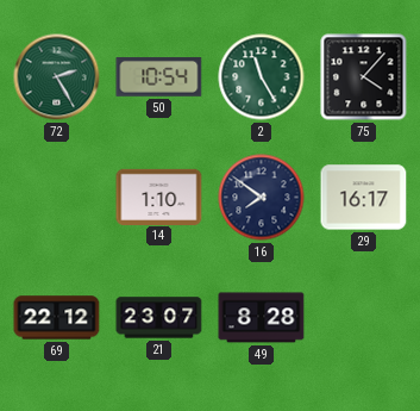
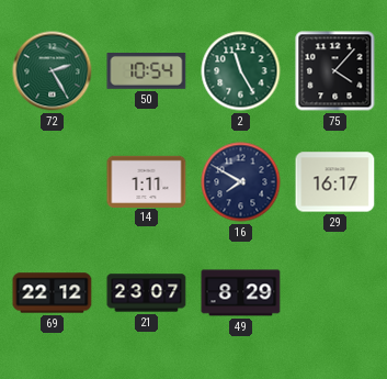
14: 1:10 -> 1:11
16: 7:51 -> 7:50
49: 8:28 -> 8:29
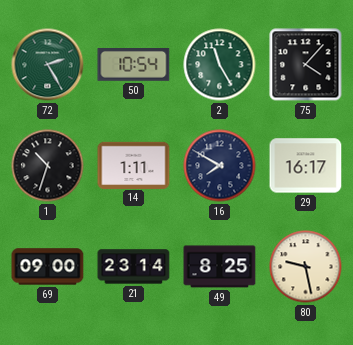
1: none -> 10:33
69: 22:12 -> 09:00
21: 23:07 -> 23:14
49: 8:29 -> 8:25
80: none -> 9:28
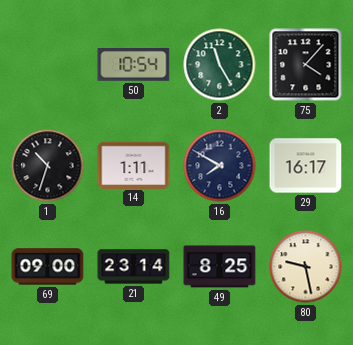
72: 2:25 -> none
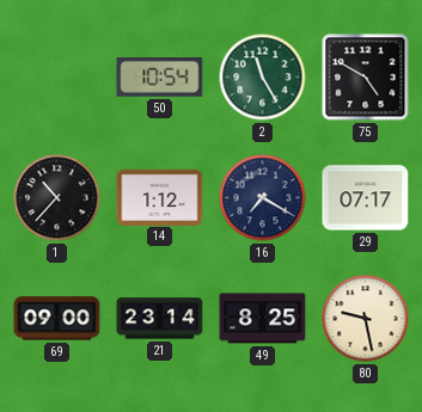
75: 4:07 -> 4:50
1: 10:33 -> 10:37
14: 1:11 -> 1:12
16: 7:50 -> 7:20
29: 16:17 -> 07:17
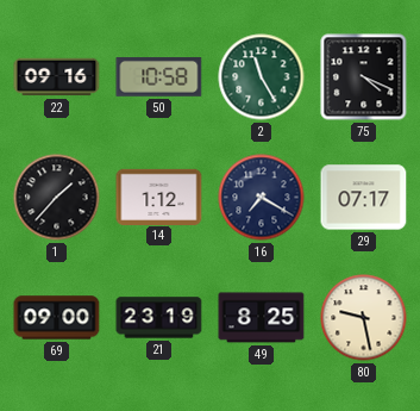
22: none -> 09:16
50: 10:54 -> 10:58
75: 4:50 -> 4:19
1: 10:37 -> 1:37
21: 23:14 -> 23:19
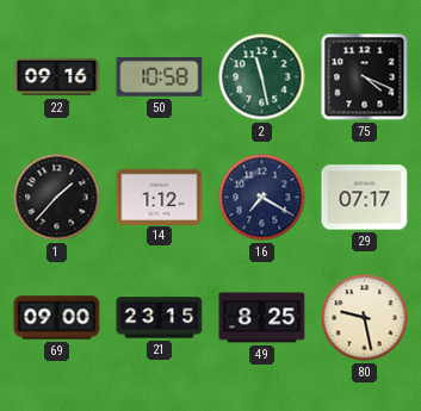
2: 11:25 -> 11:28
21: 23:19 -> 23:15
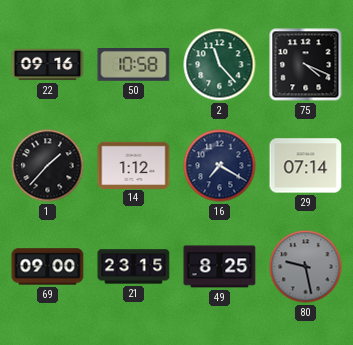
2: 11:28 -> 11:23
29: 07:17 -> 07:14
80 dial: cream -> grey
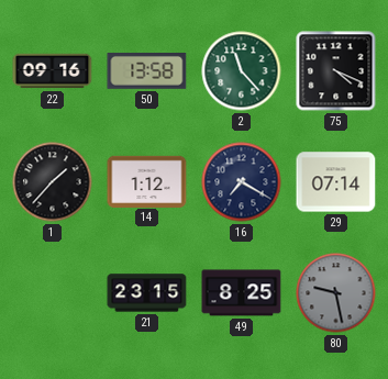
50: 10:58 -> 13:58
69: 09:00 -> none
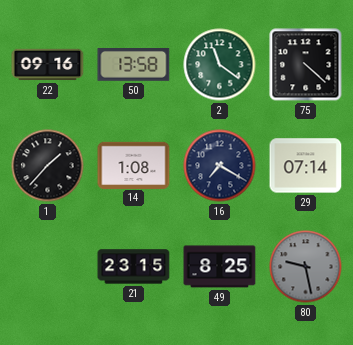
2: 11:23 -> 11:21
75: 4:19 -> 4:22
14: 1:12 -> 1:08
